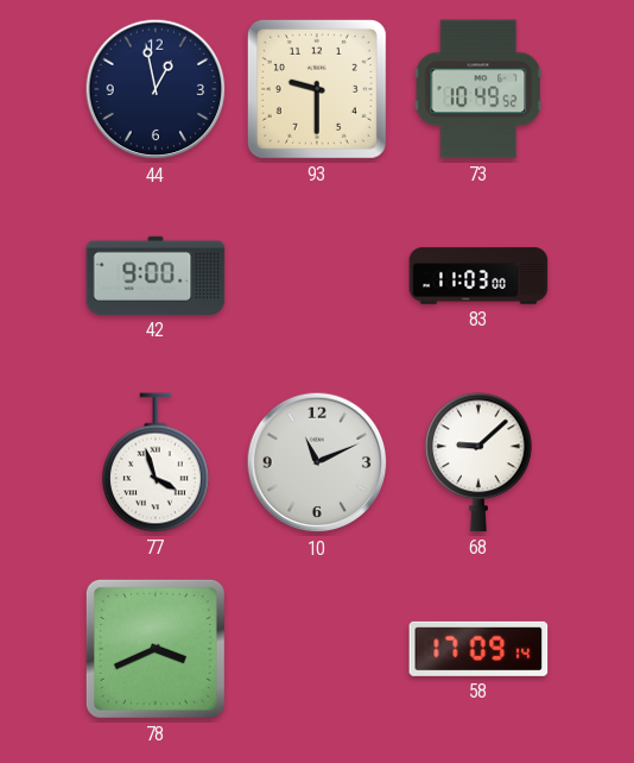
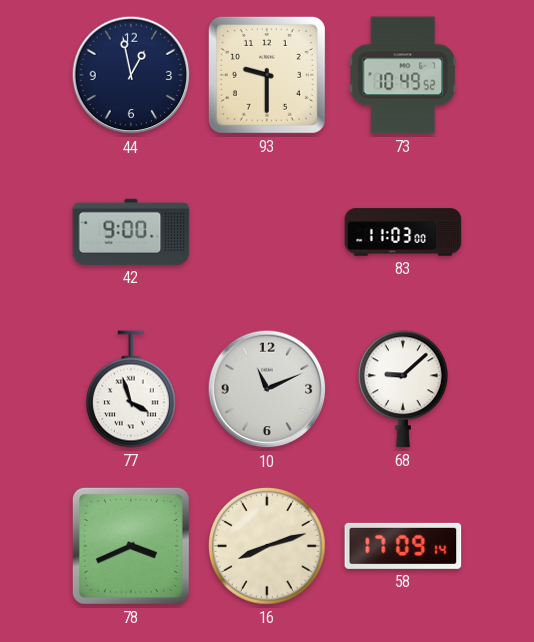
16: none -> 8:12
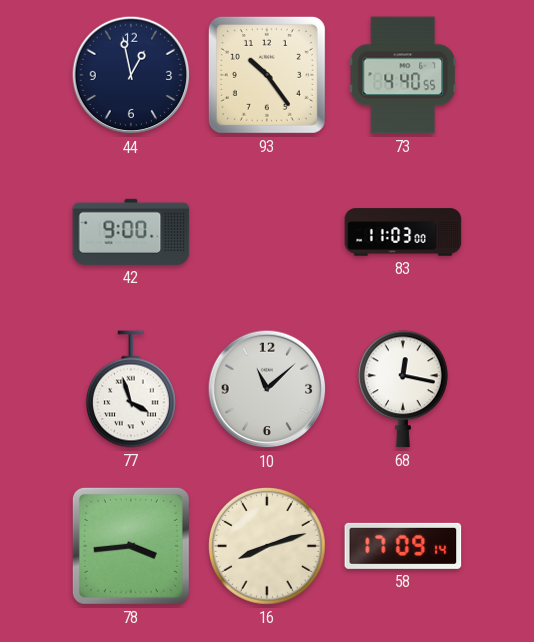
93: 9:30 -> 10:24
73: 10:49 -> 4:40
10: 11:11 -> 11:08
68: 9:08 -> 12:17
78: 3:41 -> 3:44
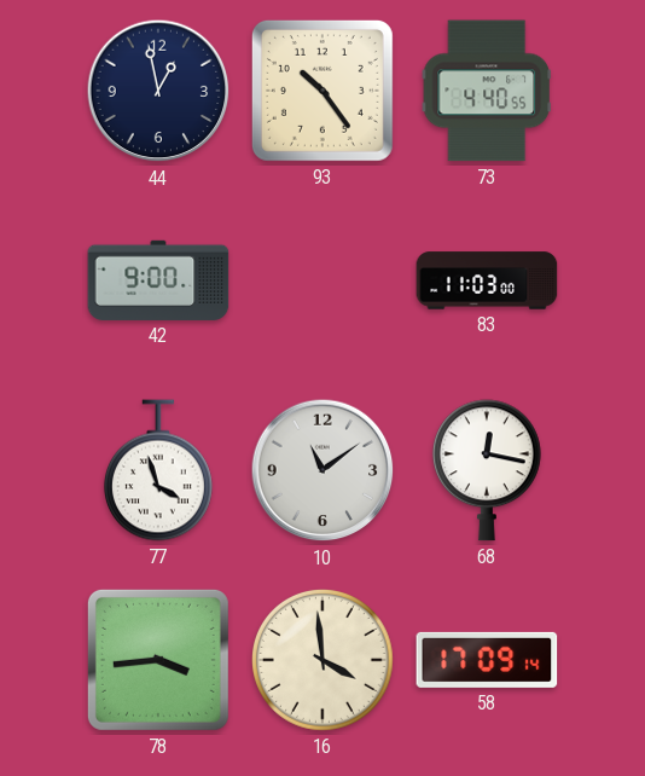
10: 11:08 -> 11:09
16: 8:12 -> 3:59
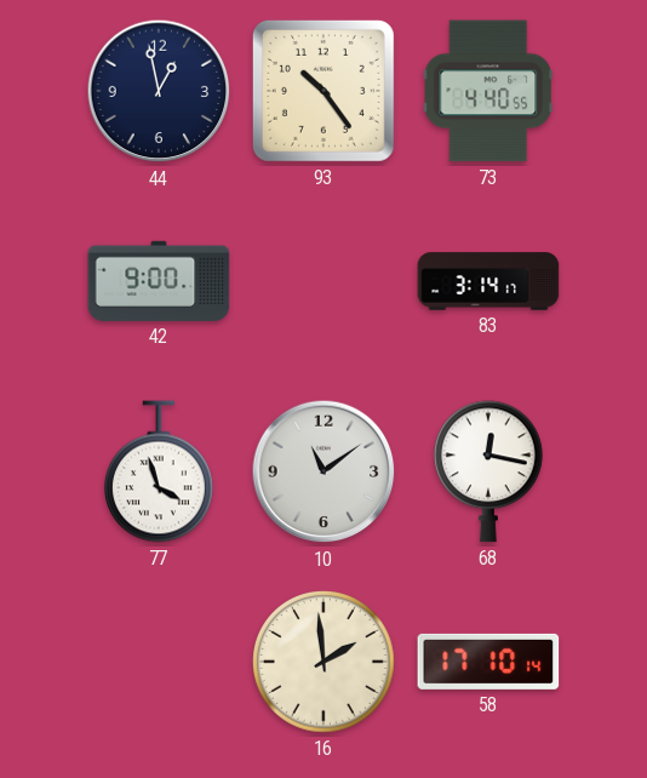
83: 11:03 -> 3:14
78: 3:44 -> none
16: 3:59 -> 1:59
58: 17:09 -> 17:10
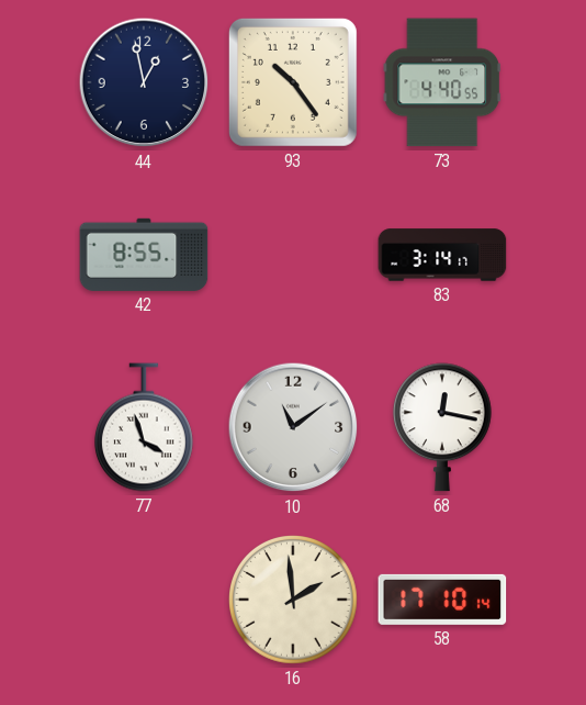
42: 9:00 -> 8:55
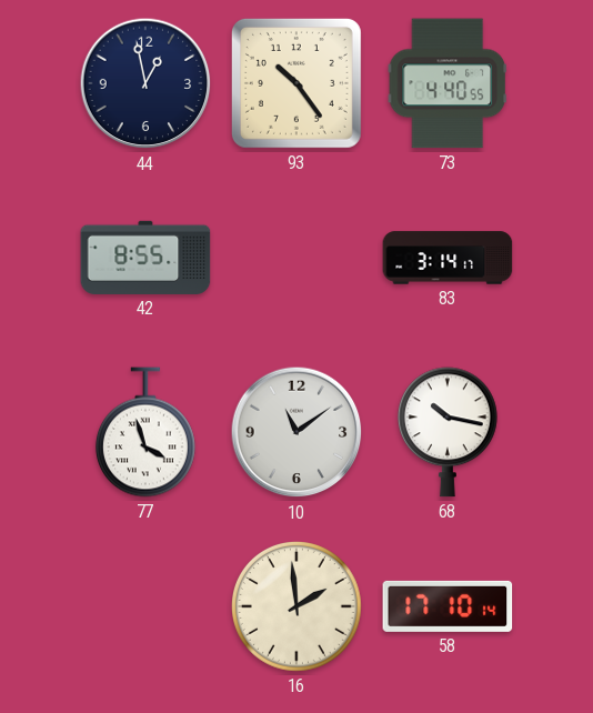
68: 12:17 -> 10:17
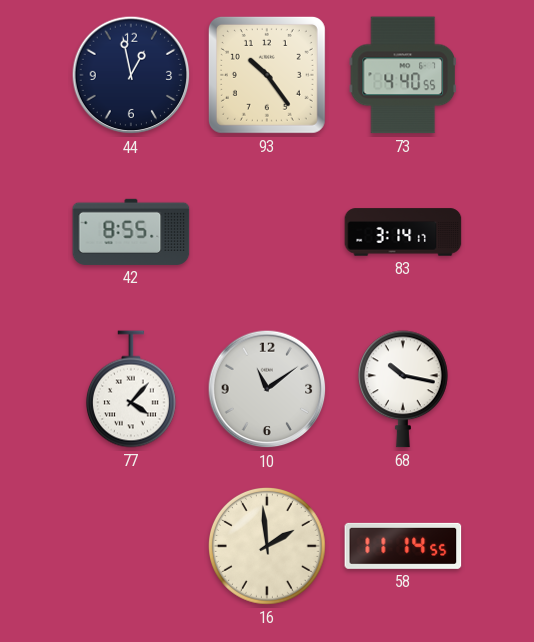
77: 3:57 -> 4:07
58: 17:10 -> 11:14
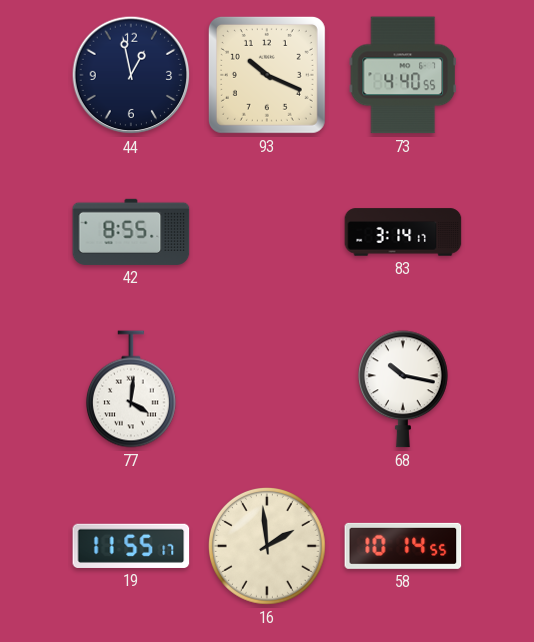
93: 10:24 -> 10:19
77: 4:07 -> 4:01
10: 11:09 -> none
19: none -> 11:55
58: 11:14 -> 10:14
